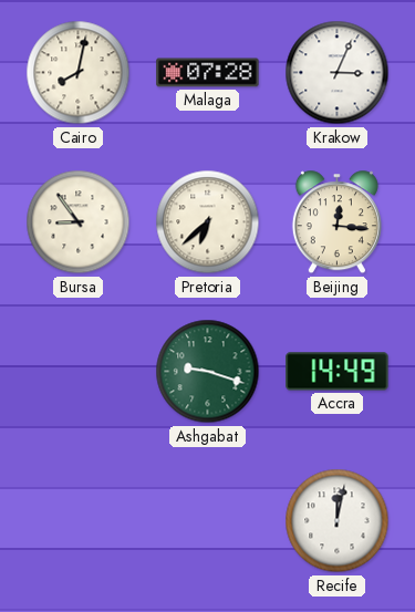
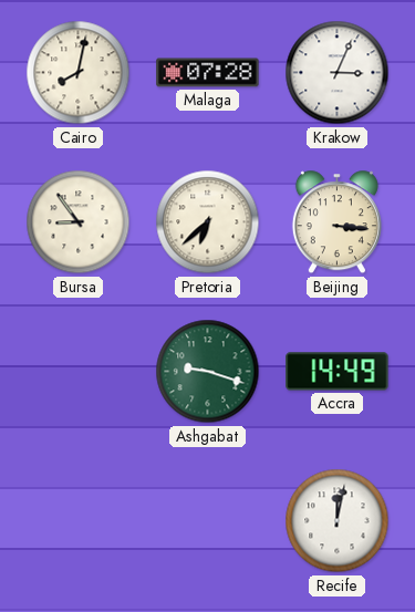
Beijing: 12:16 -> 3:16
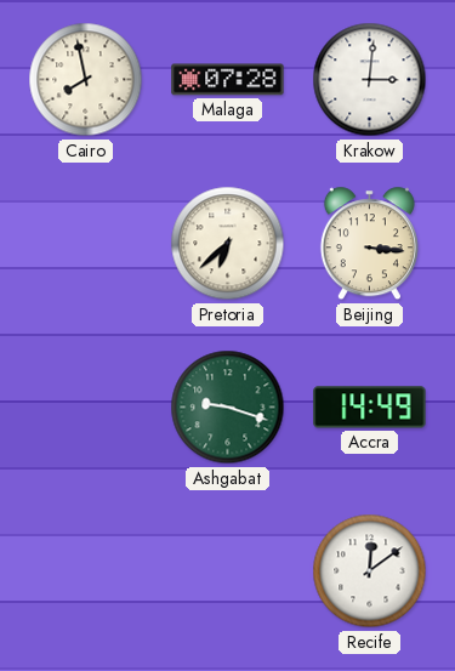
Cairo: 8:02 -> 7:58
Krakow: 3:04 -> 3:01
Bursa: 8:54 -> none
Recife: 12:02 -> 12:09
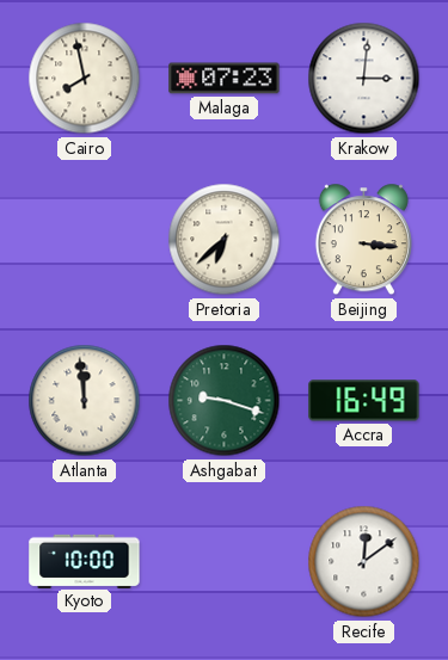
Malaga: 07:28 -> 07:23
Atlanta: none -> 11:59
Accra: 14:49 -> 16:49
Kyoto: none -> 10:00
